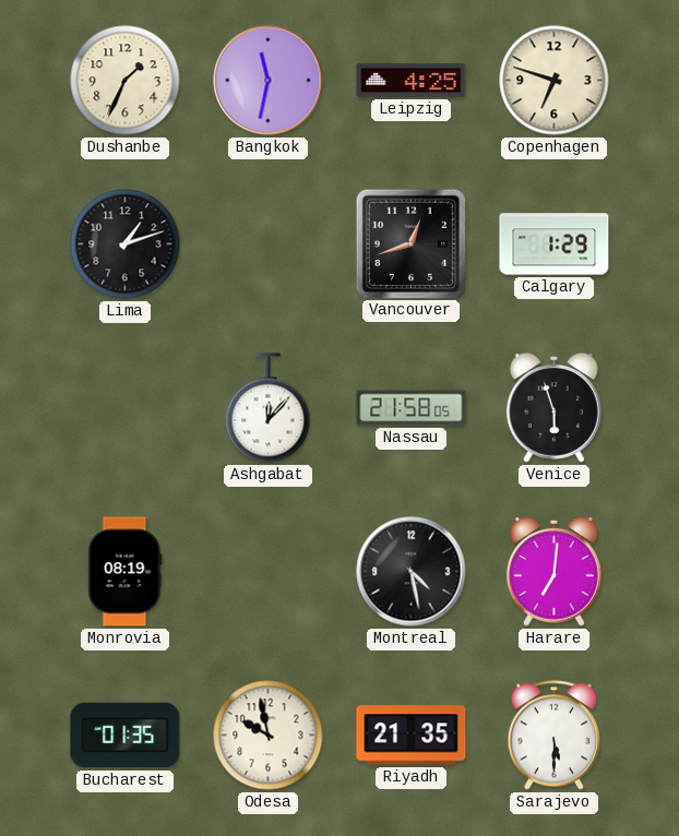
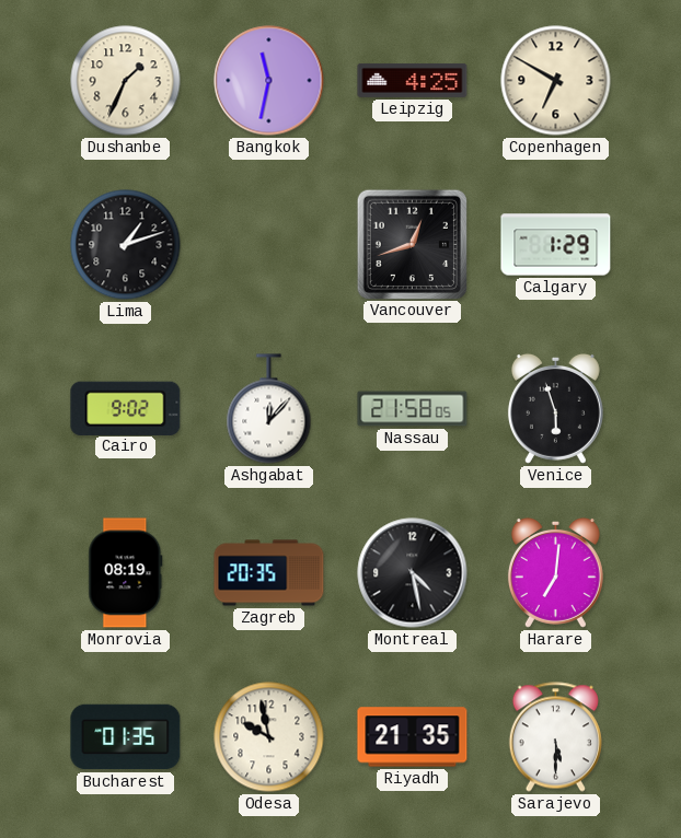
Copenhagen: 6:48 -> 6:50
Cairo: none -> 9:02
Zagreb: none -> 20:35
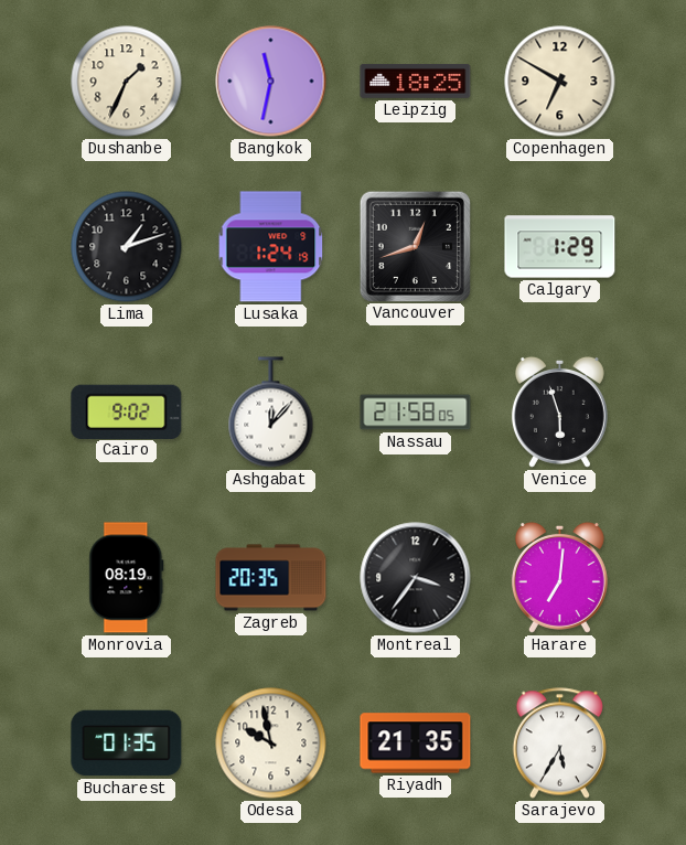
Leipzig: 4:25 -> 18:25
Lusaka: none -> 1:24
Montreal: 4:28 -> 3:36
Sarajevo: 5:30 -> 5:35
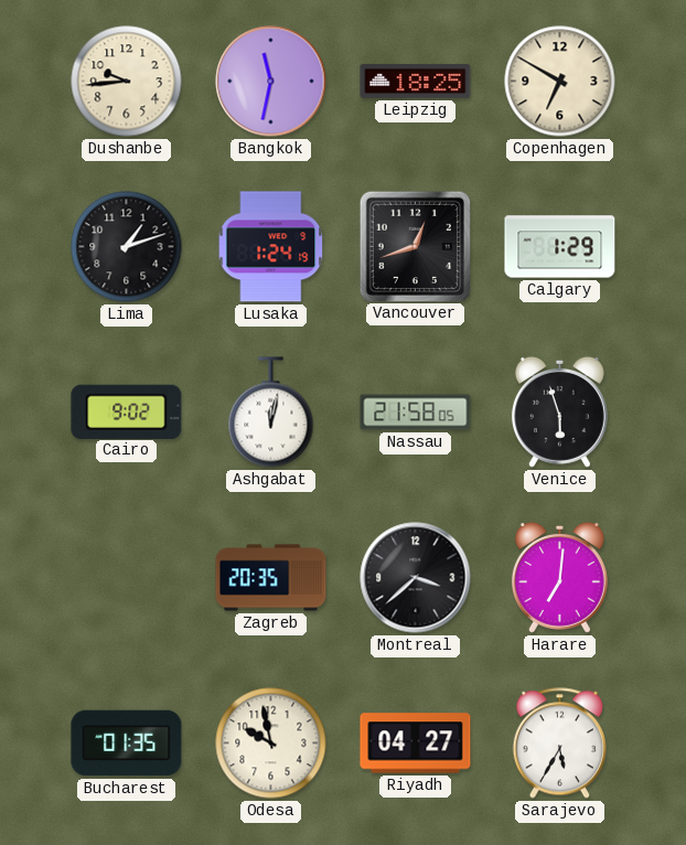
Dushanbe: 1:34 -> 9:44
Ashgabat: 12:07 -> 12:02
Monrovia: 08:19 -> none
Montreal: 3:36 -> 3:38
Riyadh: 21:35 -> 04:27
